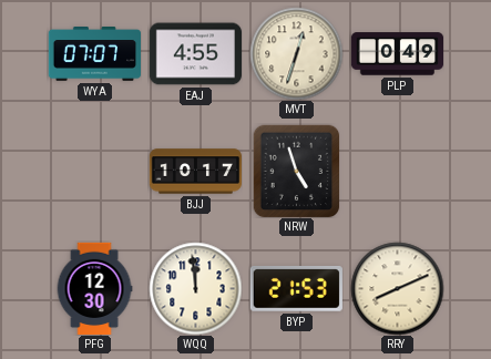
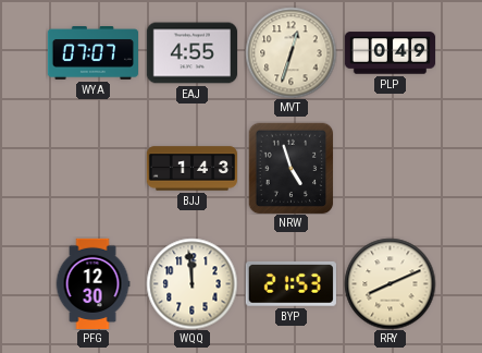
BJJ: 10:17 -> 1:43
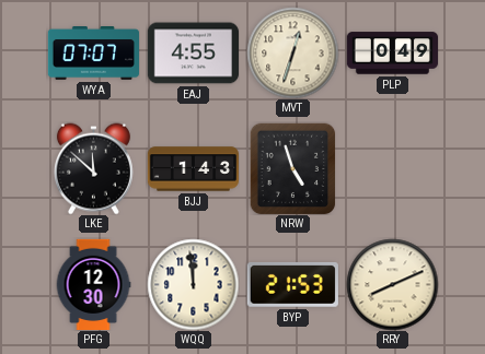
LKE: none -> 11:52
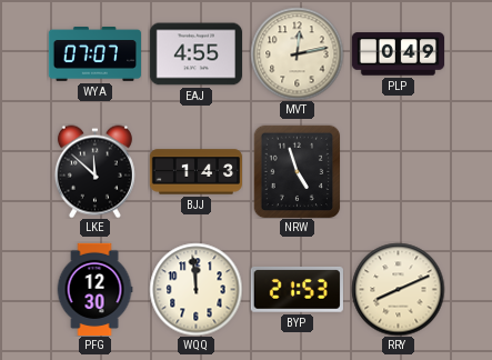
MVT: 12:33 -> 12:13
